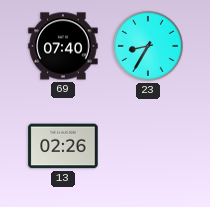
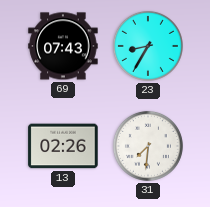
69: 07:40 -> 07:43
31: none -> 7:31
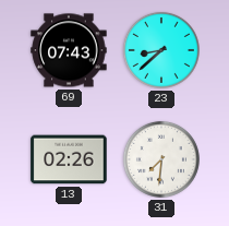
23: 8:35 -> 8:38
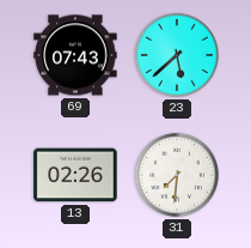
23: 8:38 -> 5:38
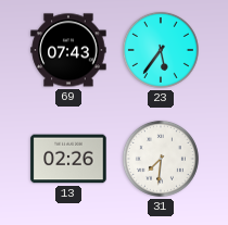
23: 5:38 -> 5:36
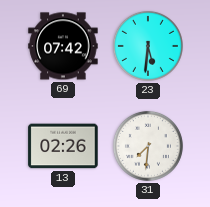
69: 07:43 -> 07:42
23: 5:36 -> 5:31
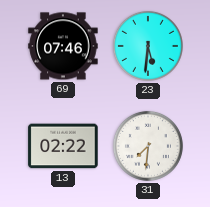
69: 07:42 -> 07:46
13: 02:26 -> 02:22
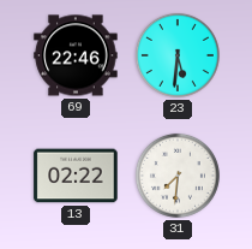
69: 07:46 -> 22:46
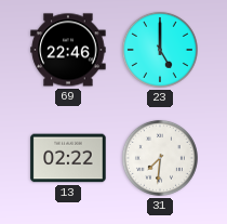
23: 5:31 -> 5:00
